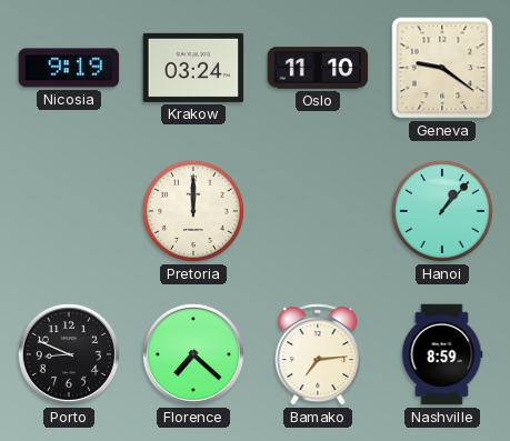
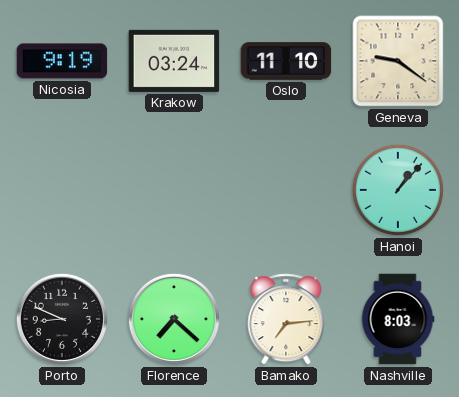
Pretoria: 12:00 -> none
Nashville: 8:59 -> 8:03
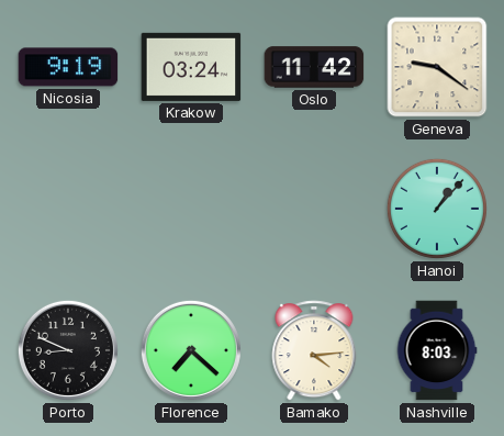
Oslo: 11:10 -> 11:42
Bamako: 7:14 -> 4:14
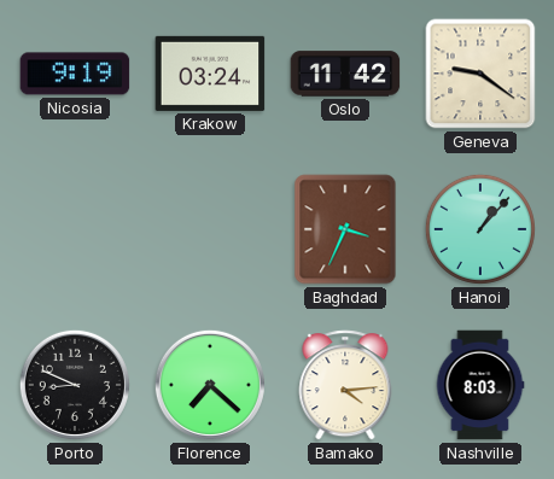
Baghdad: none -> 3:34
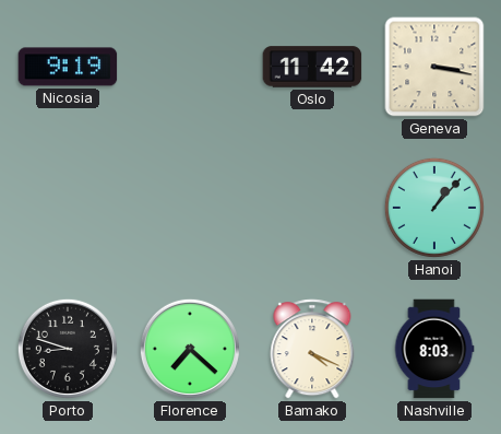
Krakow: 03:24 -> none
Geneva: 9:21 -> 3:17
Baghdad: 3:34 -> none
Porto: 8:49 -> 8:48
Bamako: 4:14 -> 4:19
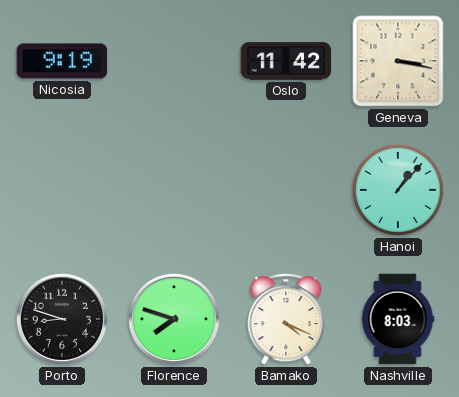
Florence: 7:22 -> 7:48
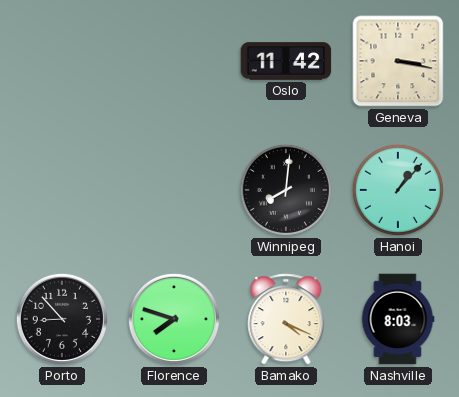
Nicosia: 9:19 -> none
Winnipeg: none -> 8:01
Porto: 8:48 -> 8:53
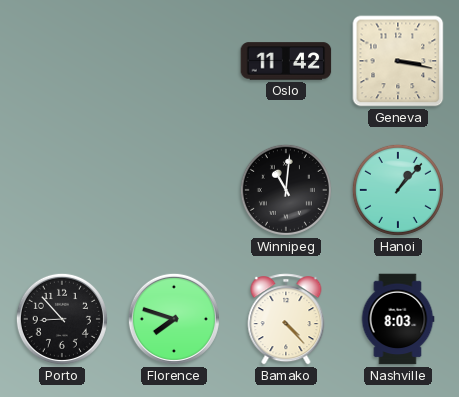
Winnipeg: 8:01 -> 11:01
Bamako: 4:19 -> 4:23
